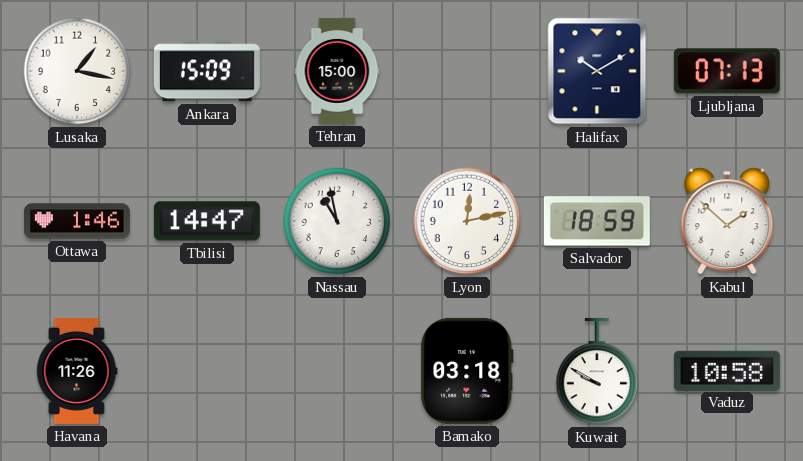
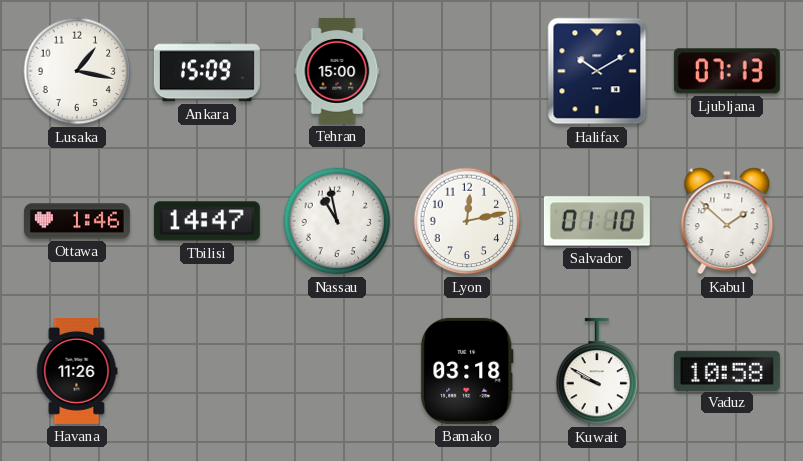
Salvador: 18:59 -> 01:10
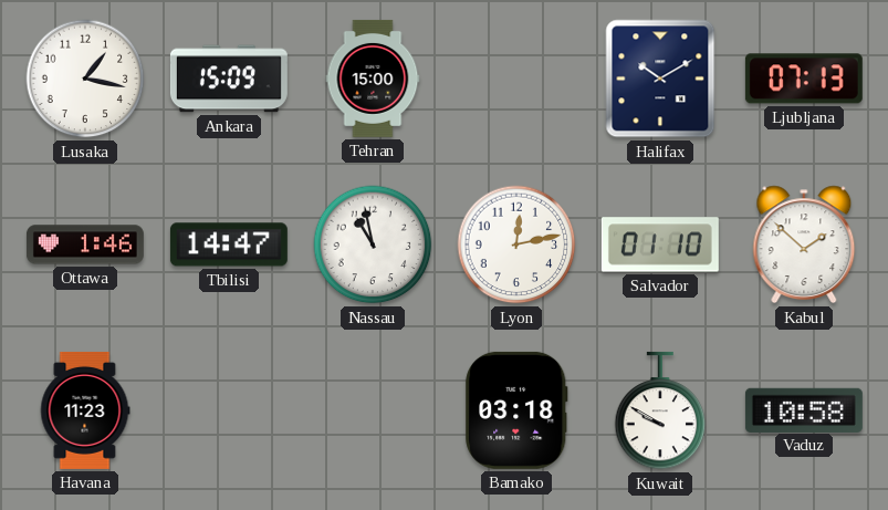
Havana: 11:26 -> 11:23
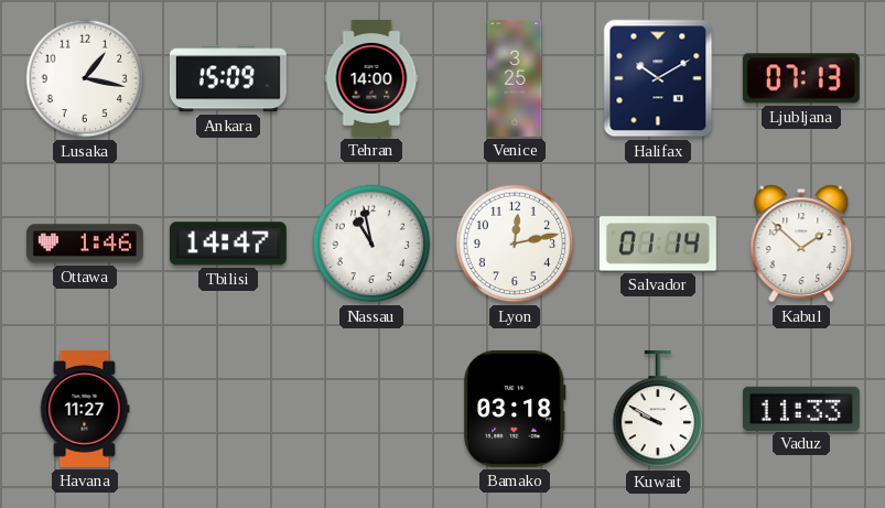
Tehran: 15:00 -> 14:00
Venice: none -> 3:25
Salvador: 01:10 -> 01:14
Havana: 11:23 -> 11:27
Vaduz: 10:58 -> 11:33
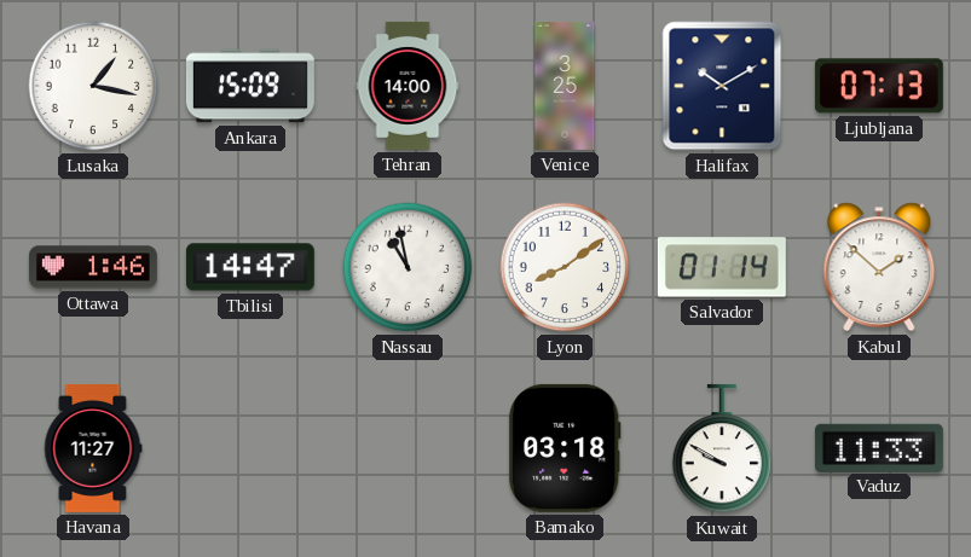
Lyon: 12:13 -> 8:09
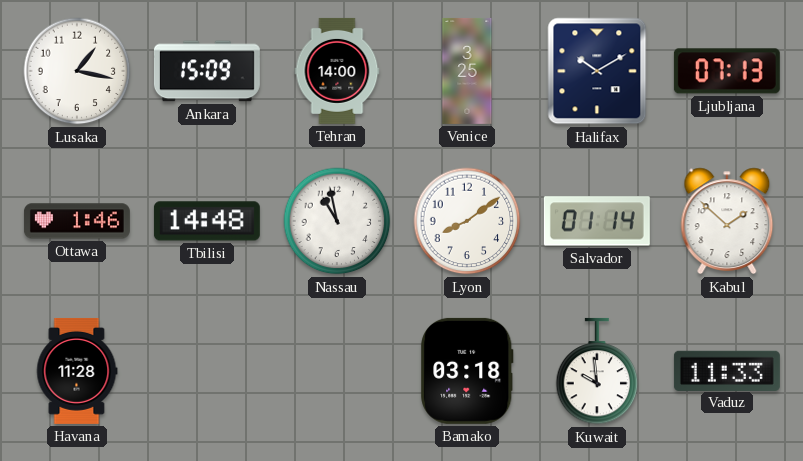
Tbilisi: 14:47 -> 14:48
Havana: 11:27 -> 11:28
Kuwait: 9:50 -> 9:59
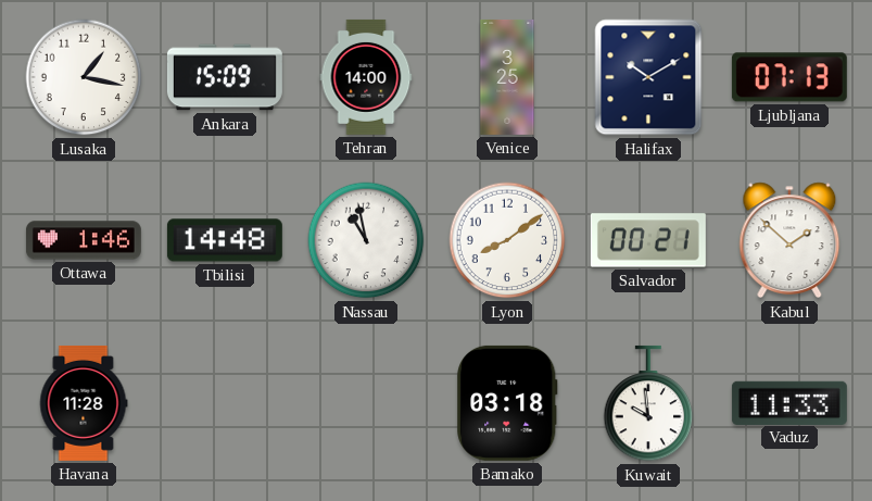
Salvador: 01:14 -> 00:21
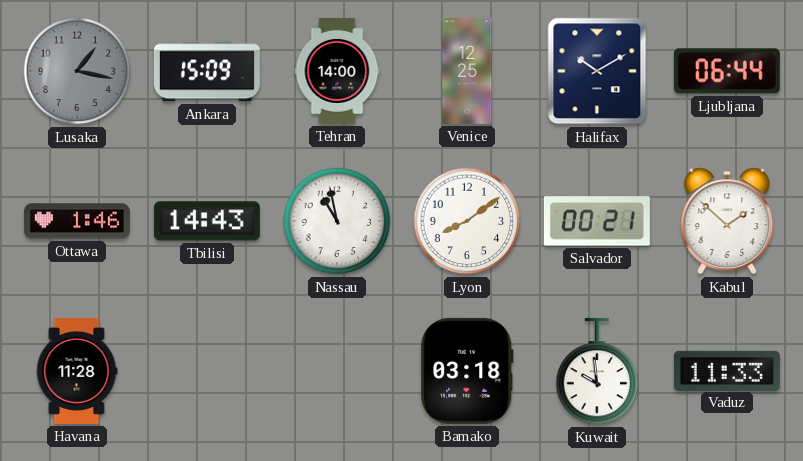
Lusaka dial: white -> grey
Venice: 3:25 -> 12:25
Ljubljana: 07:13 -> 06:44
Tbilisi: 14:48 -> 14:43
